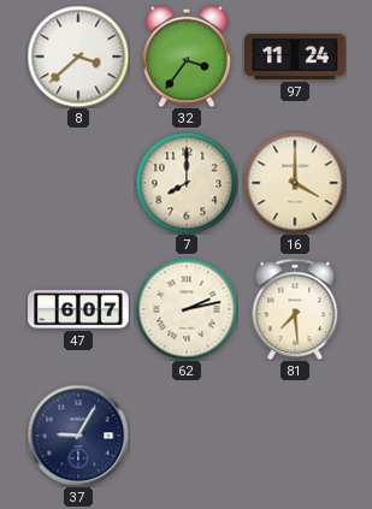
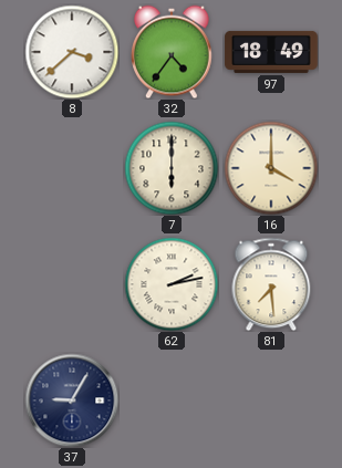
32: 3:36 -> 4:36
97: 11:24 -> 18:49
7: 8:00 -> 6:00
47: 6:07 -> none
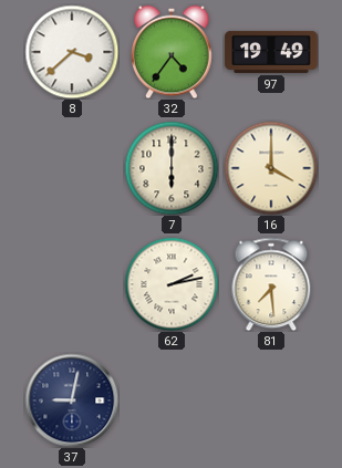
97: 18:49 -> 19:49
37: 9:05 -> 9:02
